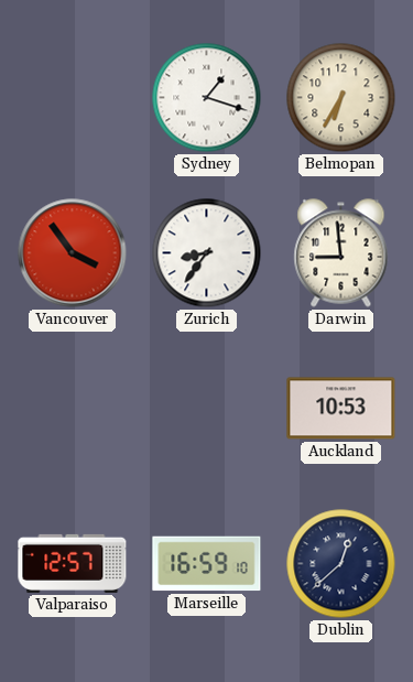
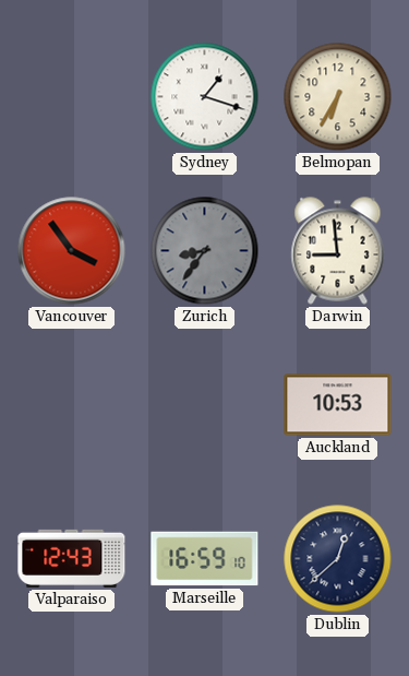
Zurich dial: white -> grey
Valparaiso: 12:57 -> 12:43
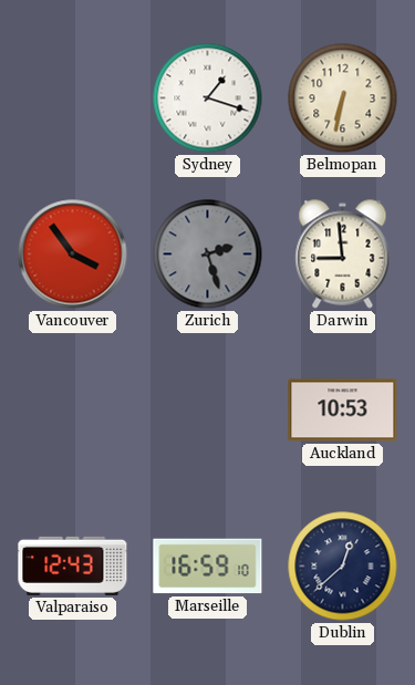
Belmopan: 6:35 -> 6:32
Zurich: 8:36 -> 2:27
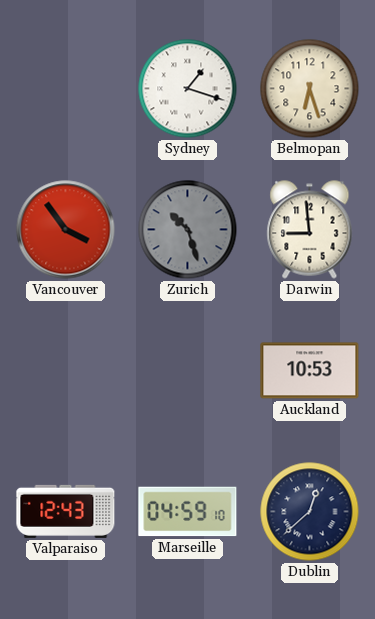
Belmopan: 6:32 -> 6:27
Zurich: 2:27 -> 10:27
Marseille: 16:59 -> 04:59
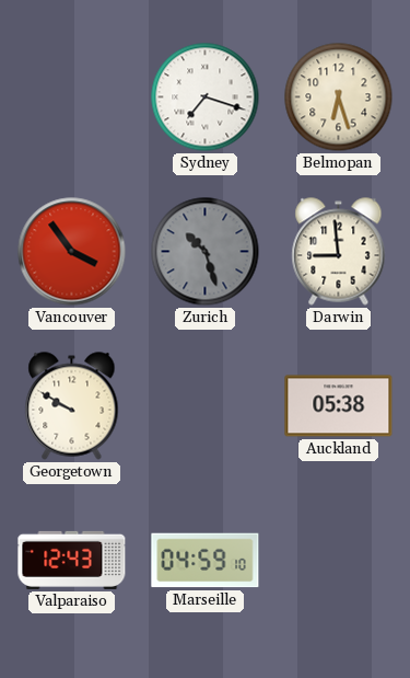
Sydney: 1:18 -> 7:18
Georgetown: none -> 9:50
Auckland: 10:53 -> 05:38
Dublin: 12:38 -> none
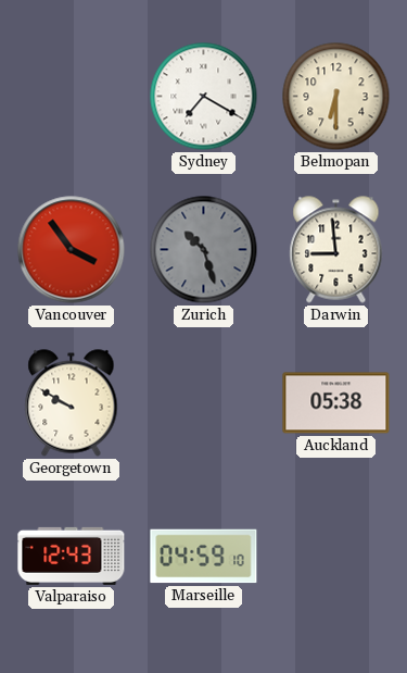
Sydney: 7:18 -> 7:20
Belmopan: 6:27 -> 6:30
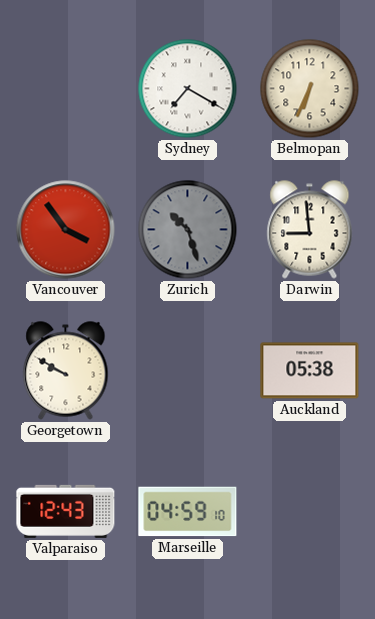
Belmopan: 6:30 -> 6:34
